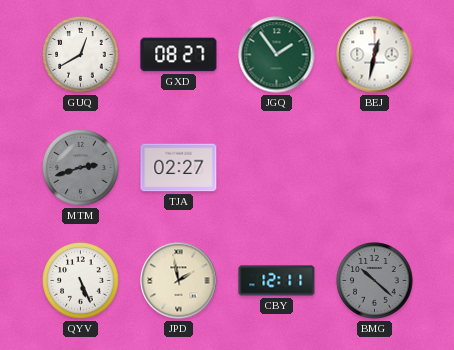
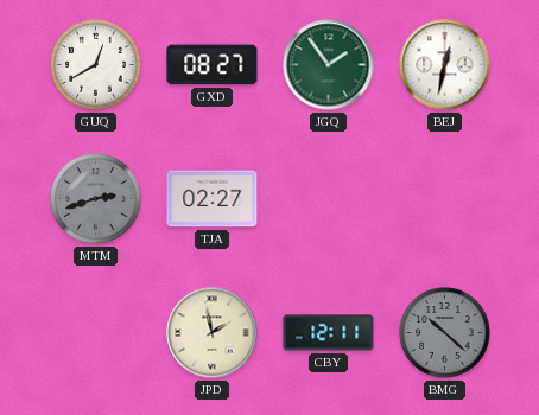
QYV: 5:26 -> none
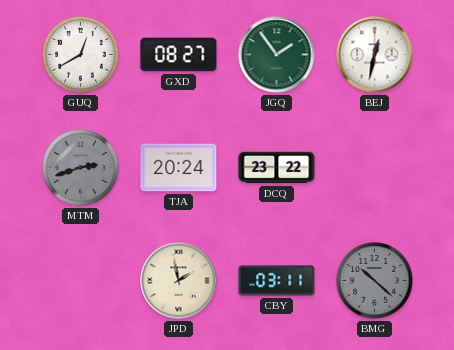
TJA: 02:27 -> 20:24
DCQ: none -> 23:22
CBY: 12:11 -> 03:11
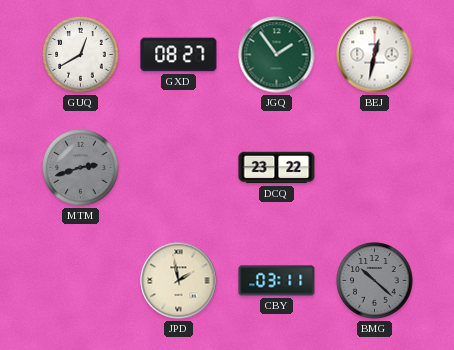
TJA: 20:24 -> none
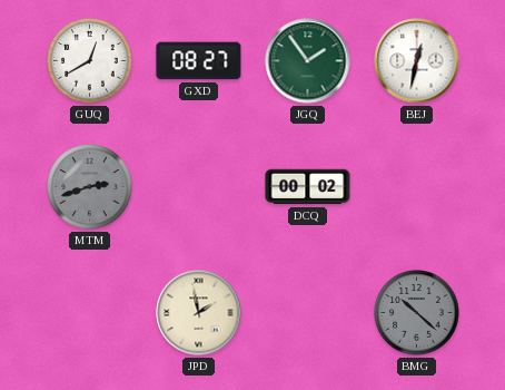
DCQ: 23:22 -> 00:02
CBY: 03:11 -> none
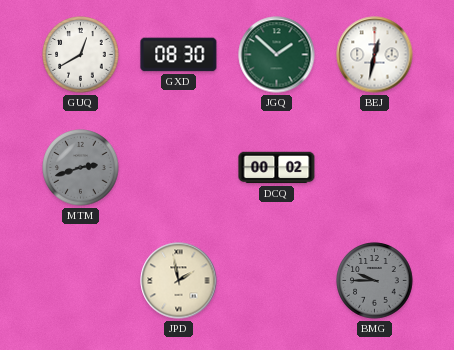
GXD: 08:27 -> 08:30
JGQ: 1:54 -> 1:52
BMG: 10:22 -> 9:45
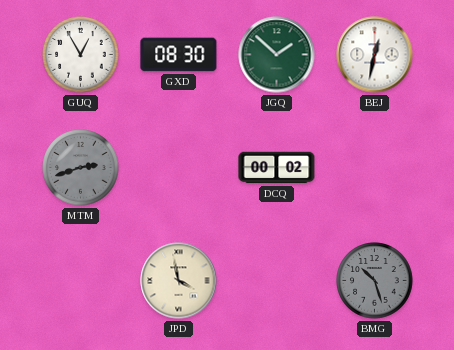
GUQ: 12:40 -> 12:55
JPD: 1:58 -> 3:58
BMG: 9:45 -> 10:27
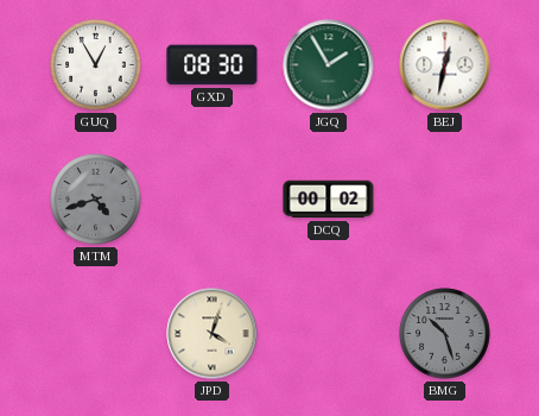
JGQ: 1:52 -> 1:55
MTM: 2:42 -> 4:42
JPD: 3:58 -> 4:03
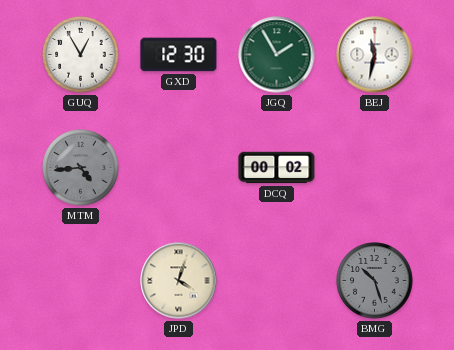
GXD: 08:30 -> 12:30
BEJ: 12:32 -> 11:32
MTM: 4:42 -> 4:44
